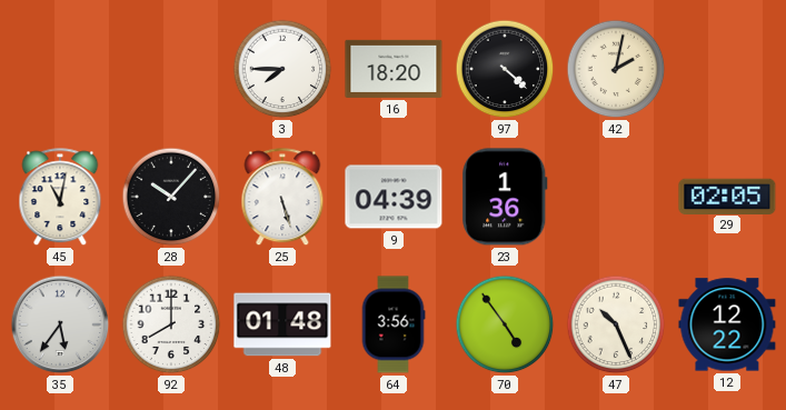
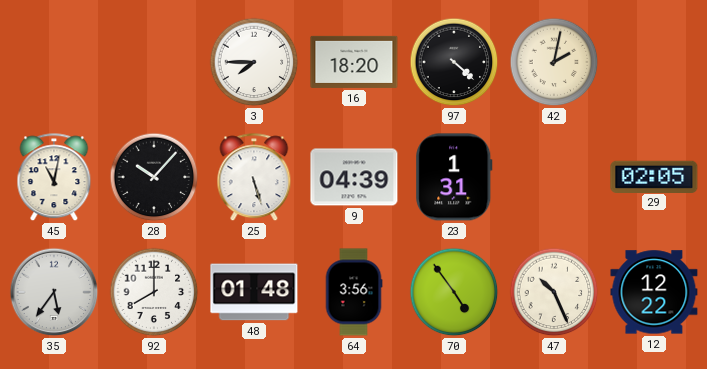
23: 1:36 -> 1:31
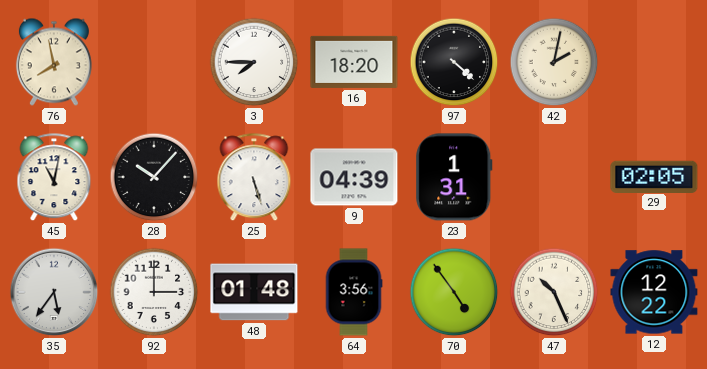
76: none -> 7:58
92: 8:00 -> 3:00
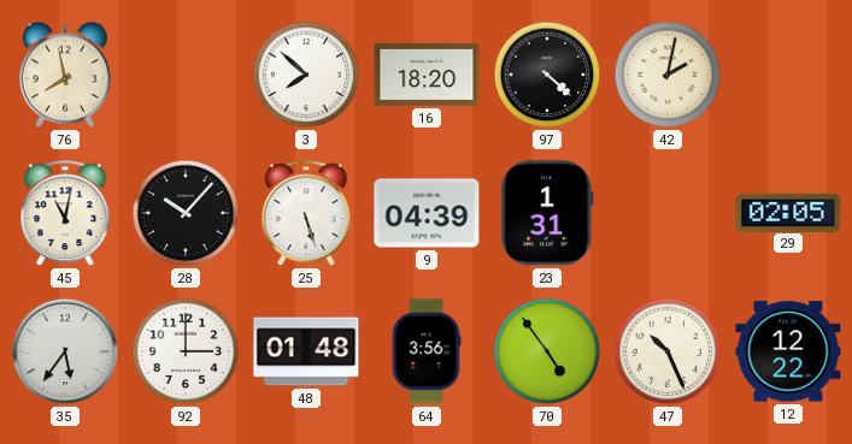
3: 7:45 -> 7:52
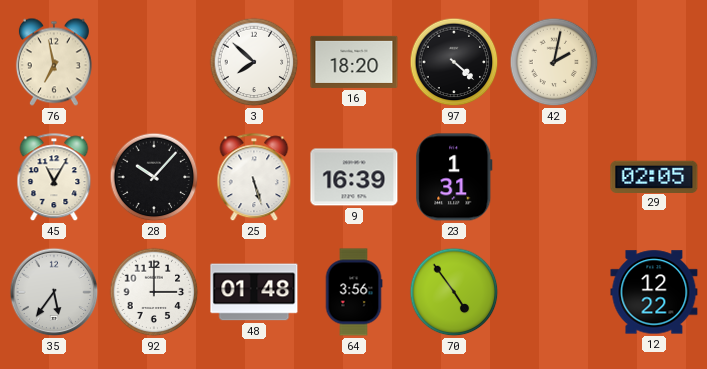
76: 7:58 -> 6:58
45: 11:02 -> 11:05
9: 04:39 -> 16:39
47: 10:26 -> none
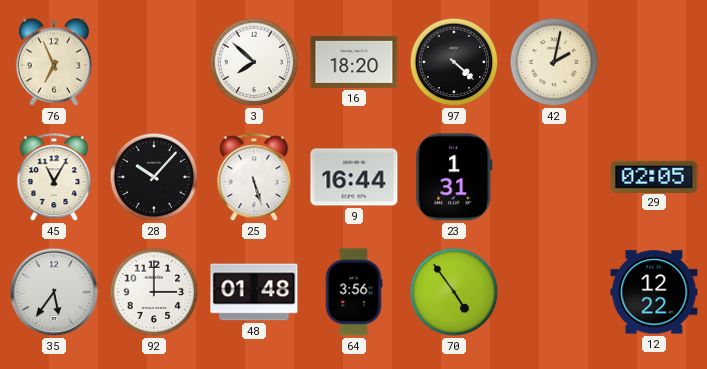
76: 6:58 -> 6:56
9: 16:39 -> 16:44
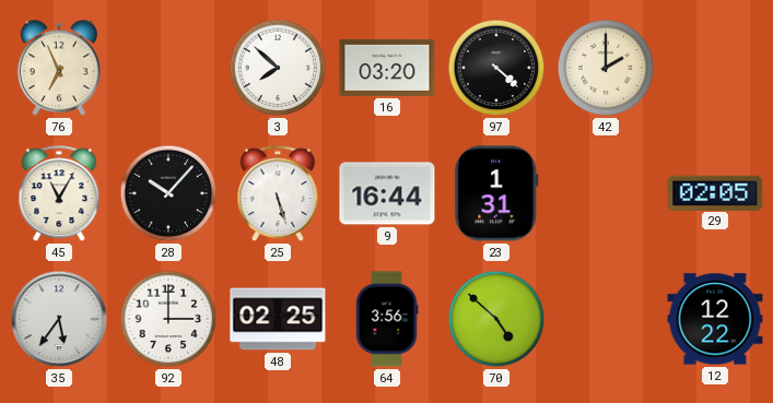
16: 18:20 -> 03:20
42: 2:02 -> 2:00
48: 01:48 -> 02:25
70: 4:54 -> 4:52
